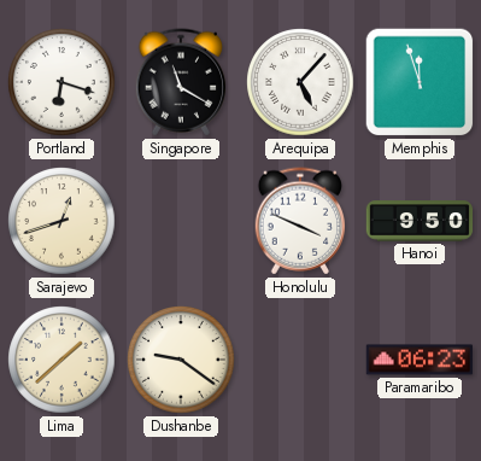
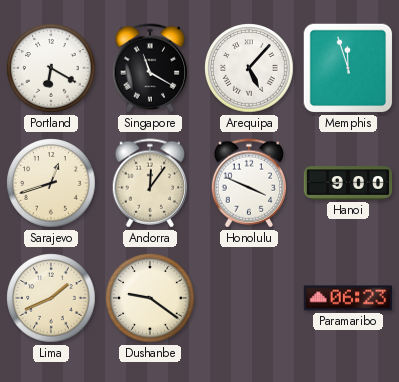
Portland: 6:18 -> 6:20
Andorra: none -> 12:06
Hanoi: 9:50 -> 9:00
Lima: 1:38 -> 1:41
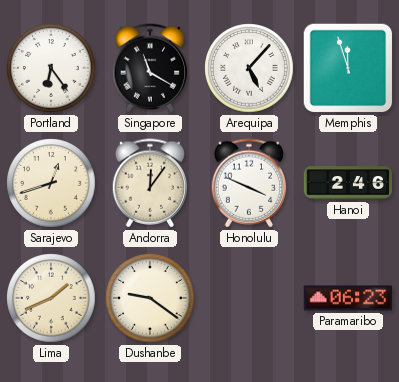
Portland: 6:20 -> 6:24
Hanoi: 9:00 -> 2:46
